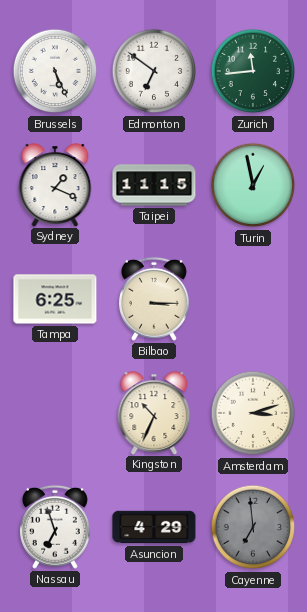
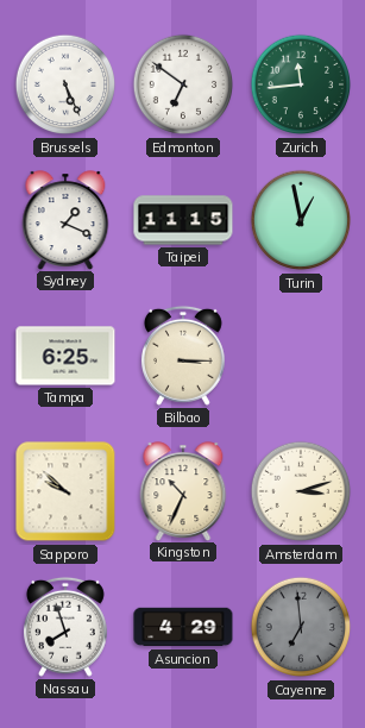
Sapporo: none -> 9:52
Nassau: 6:57 -> 7:57
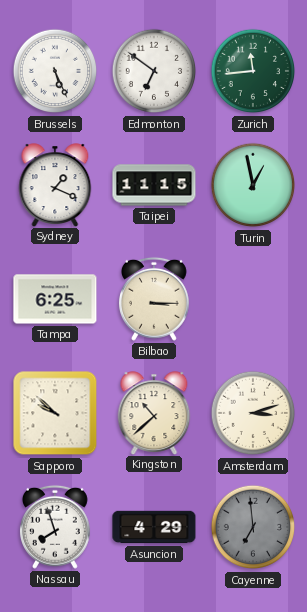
Kingston: 10:34 -> 10:38
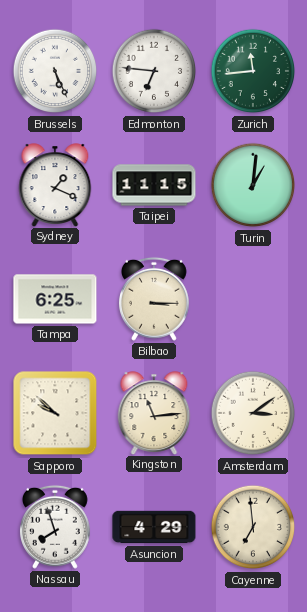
Edmonton: 6:51 -> 6:46
Turin: 12:58 -> 1:01
Kingston: 10:38 -> 11:14
Amsterdam: 3:12 -> 3:09
Cayenne dial: grey -> cream
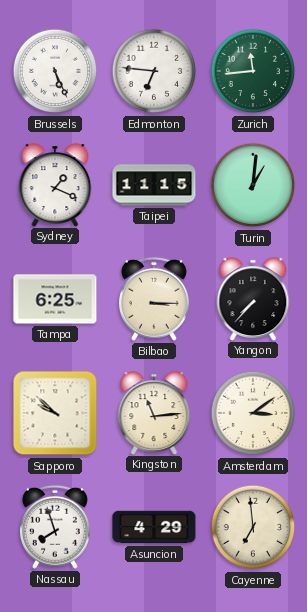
Yangon: none -> 7:37
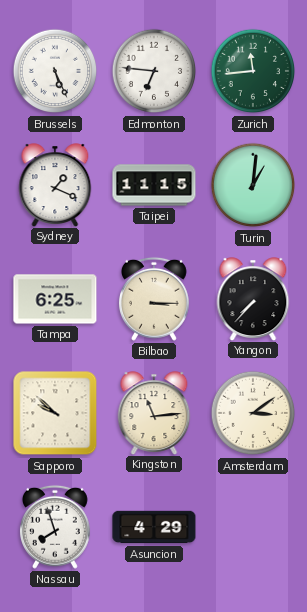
Cayenne: 6:59 -> none
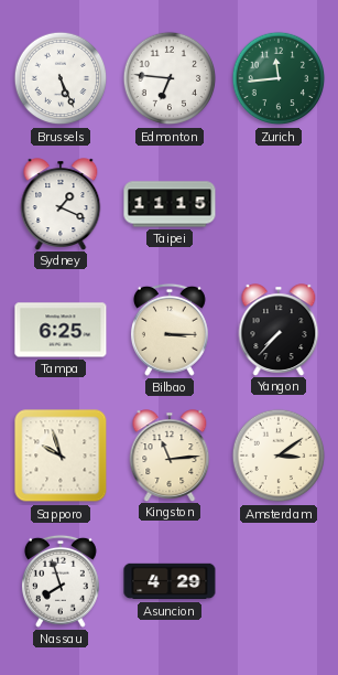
Turin: 1:01 -> none
Sapporo: 9:52 -> 9:57
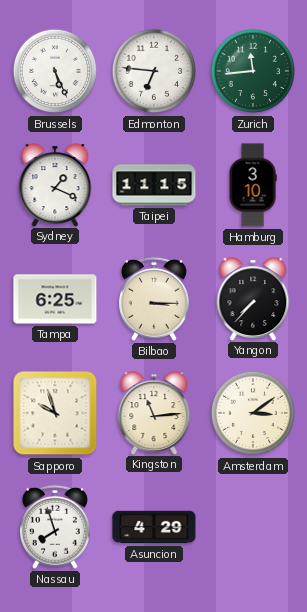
Hamburg: none -> 3:10
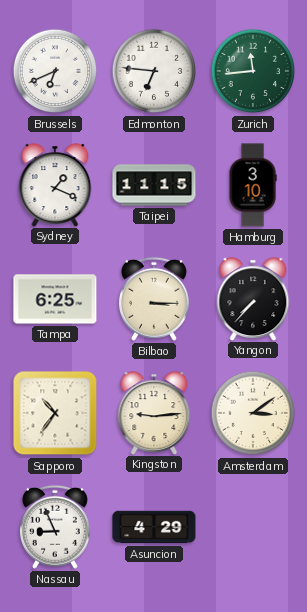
Brussels: 5:26 -> 6:41
Sapporo: 9:57 -> 10:36
Kingston: 11:14 -> 9:14
Nassau: 7:57 -> 8:56
